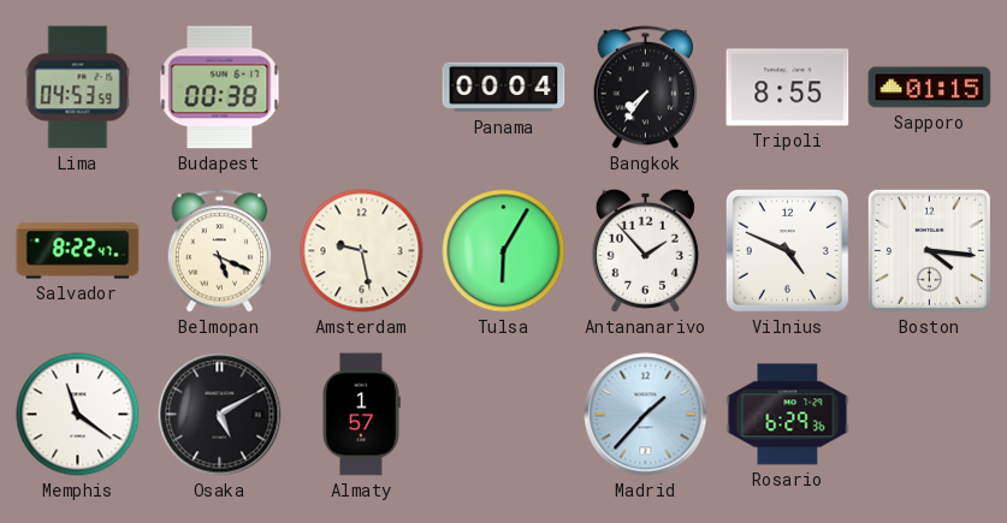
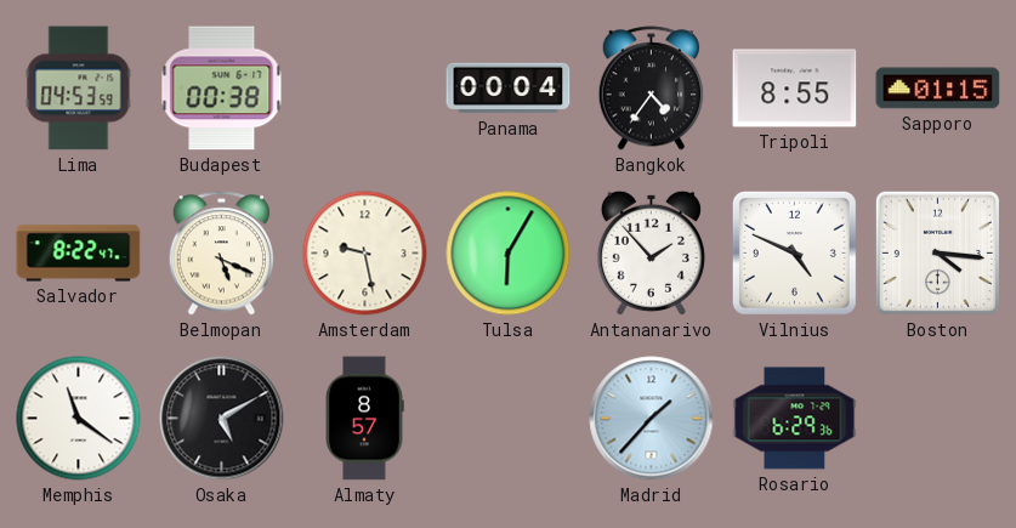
Bangkok: 7:36 -> 4:36
Almaty: 1:57 -> 8:57
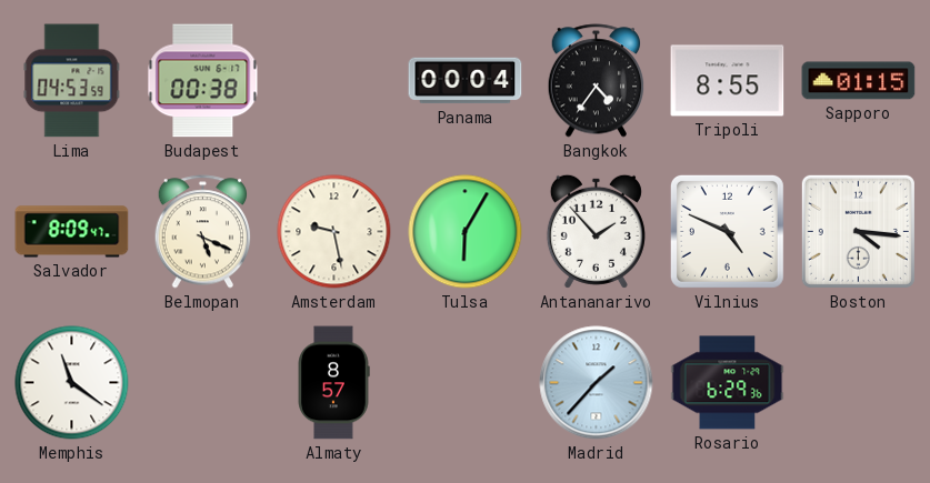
Salvador: 8:22 -> 8:09
Osaka: 5:10 -> none
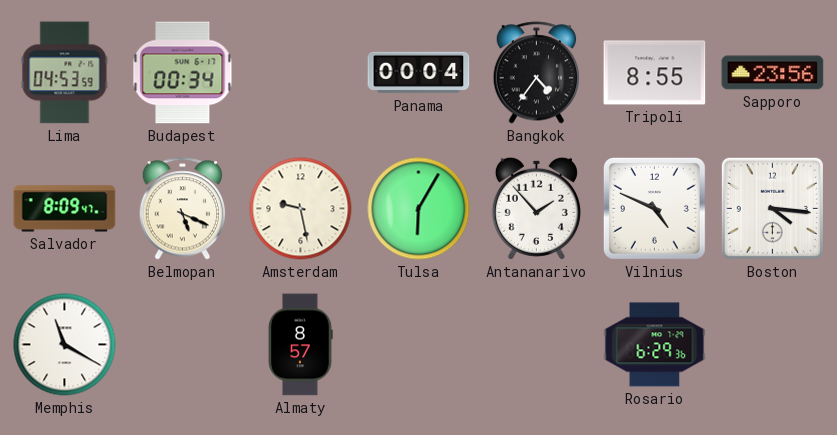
Budapest: 00:38 -> 00:34
Sapporo: 01:15 -> 23:56
Memphis: 11:21 -> 11:20
Madrid: 1:37 -> none
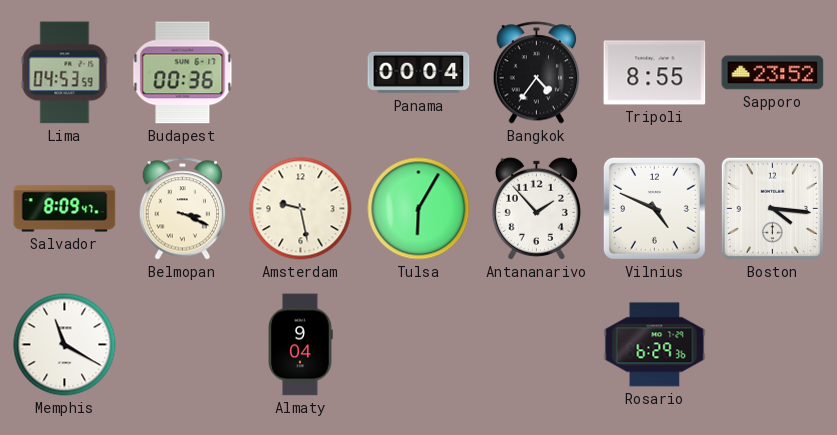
Budapest: 00:34 -> 00:36
Sapporo: 23:56 -> 23:52
Belmopan: 5:19 -> 3:19
Almaty: 8:57 -> 9:04
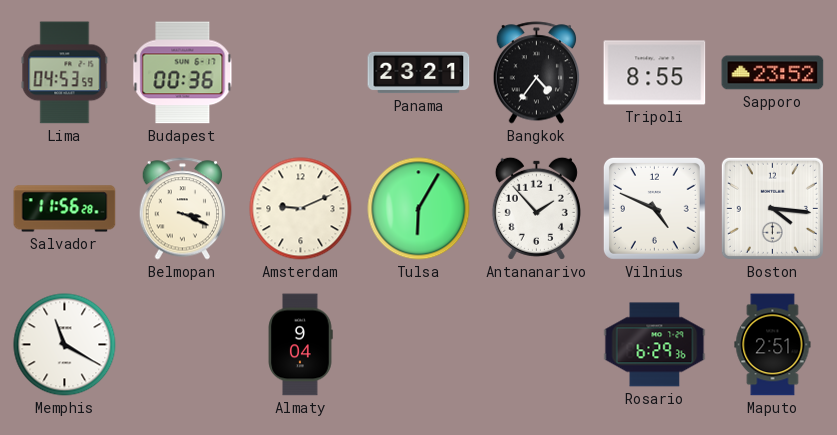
Panama: 00:04 -> 23:21
Salvador: 8:09 -> 11:56
Amsterdam: 9:28 -> 9:11
Maputo: none -> 2:51
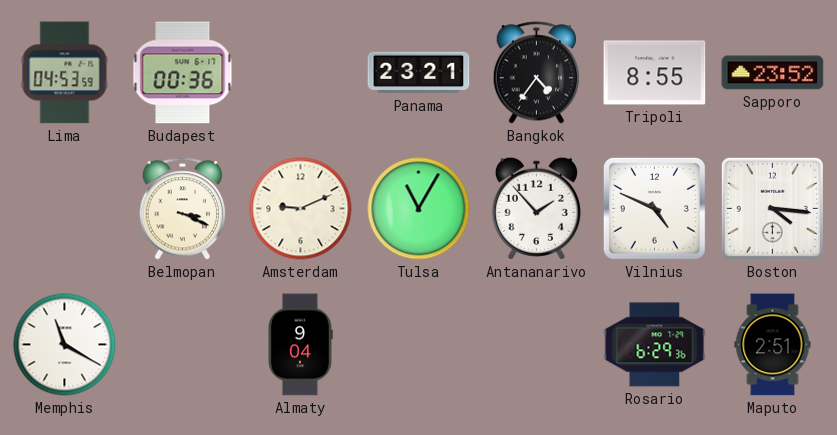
Salvador: 11:56 -> none
Tulsa: 6:05 -> 11:05
